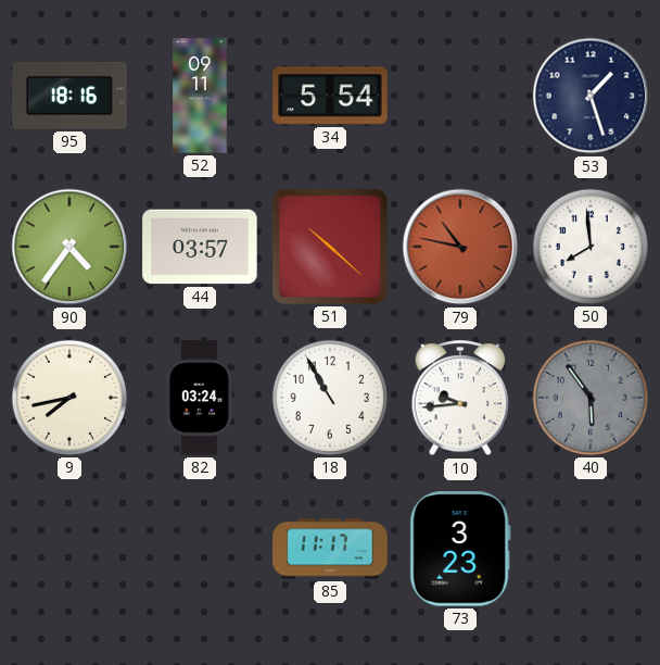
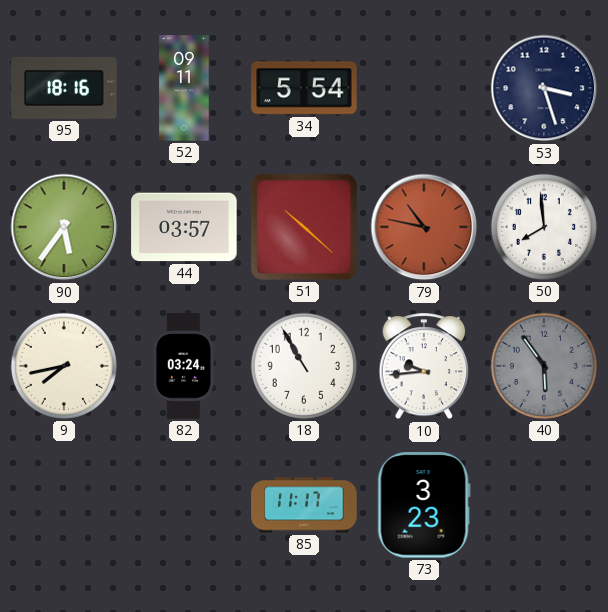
53: 1:27 -> 3:27
90: 4:36 -> 5:36
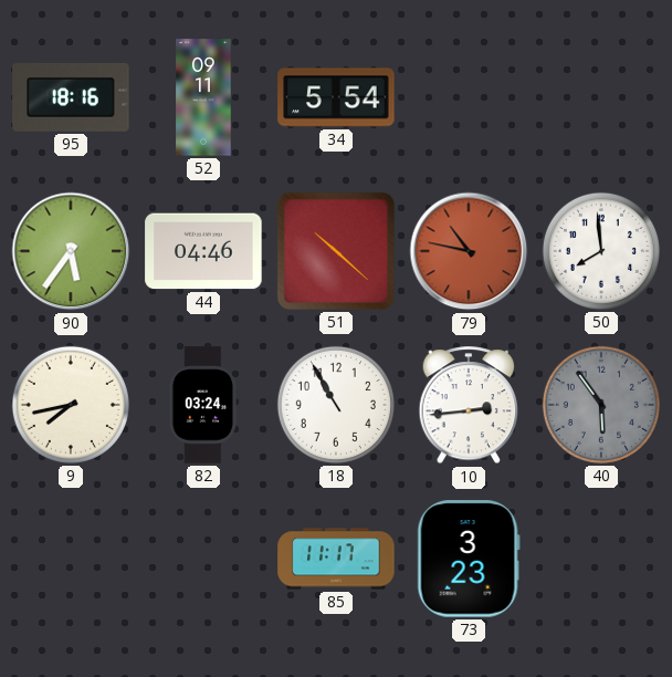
53: 3:27 -> none
44: 03:57 -> 04:46
10: 9:44 -> 2:44
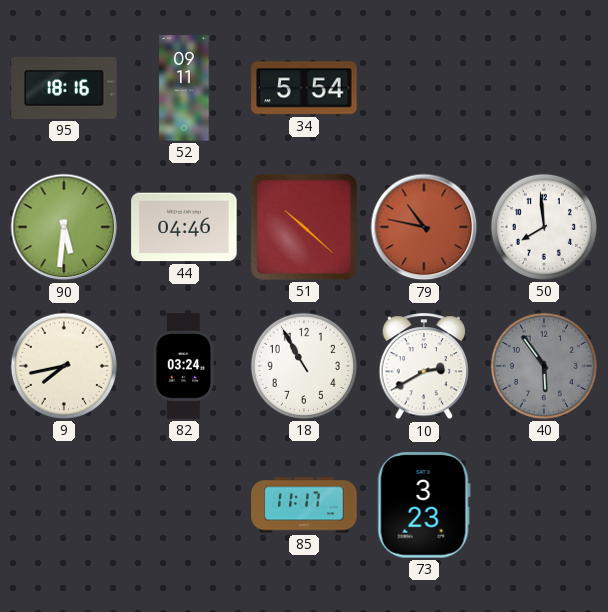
90: 5:36 -> 5:31
10: 2:44 -> 2:40
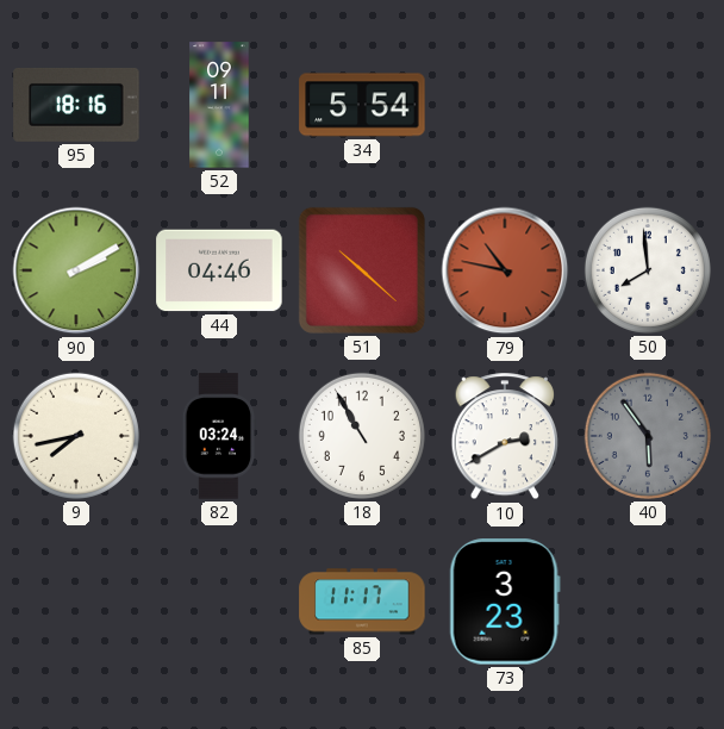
90: 5:31 -> 2:10
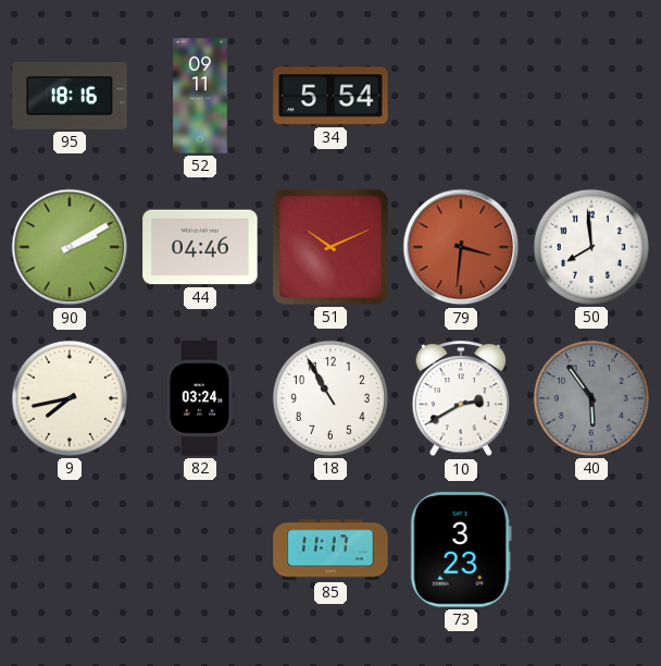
51: 10:22 -> 10:11
79: 10:47 -> 3:31
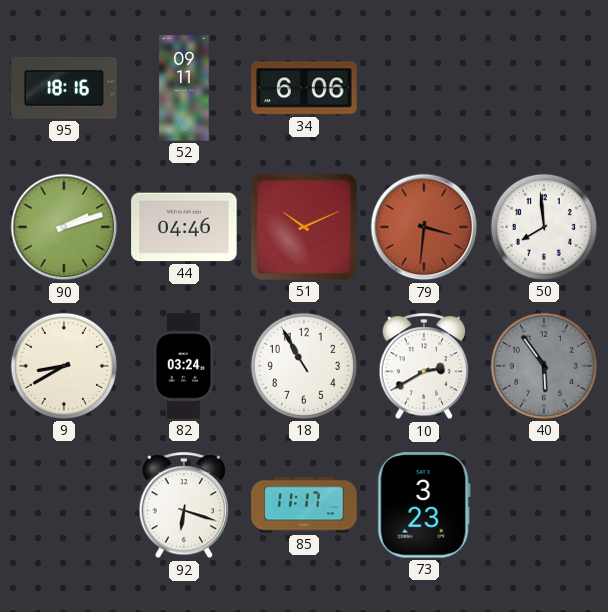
34: 5:54 -> 6:06
90: 2:10 -> 2:12
9: 7:43 -> 8:40
92: none -> 6:18
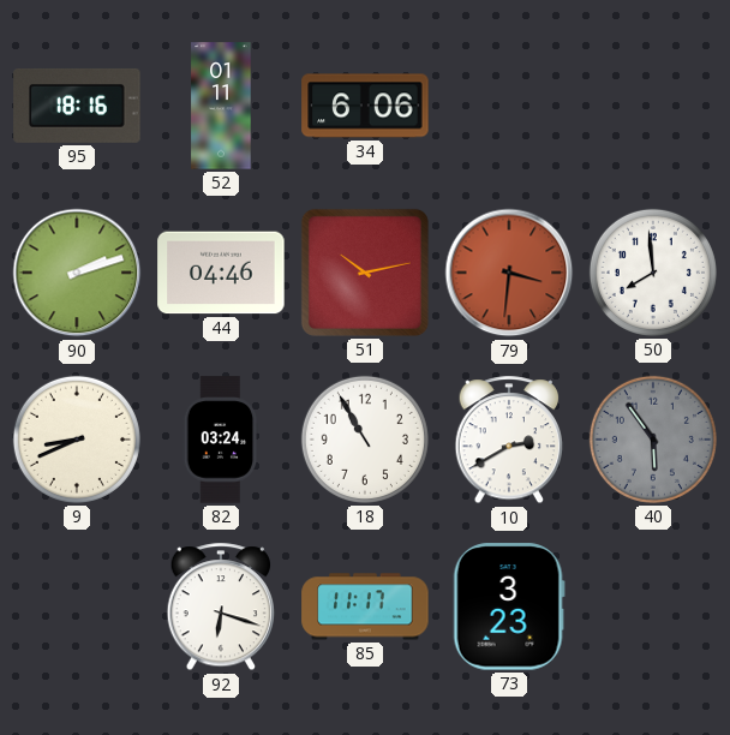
52: 09:11 -> 01:11
51: 10:11 -> 10:13
9: 8:40 -> 8:41
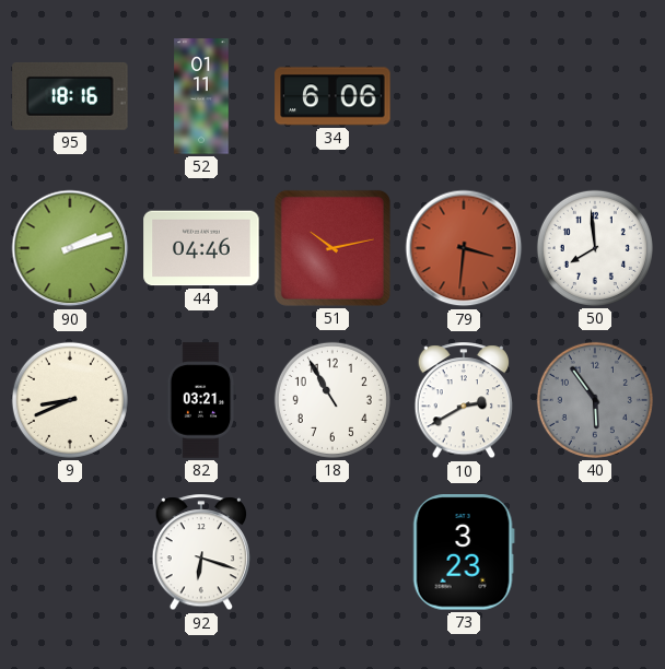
82: 03:24 -> 03:21
85: 11:17 -> none
